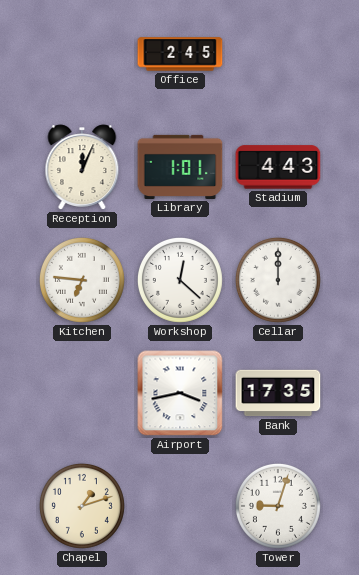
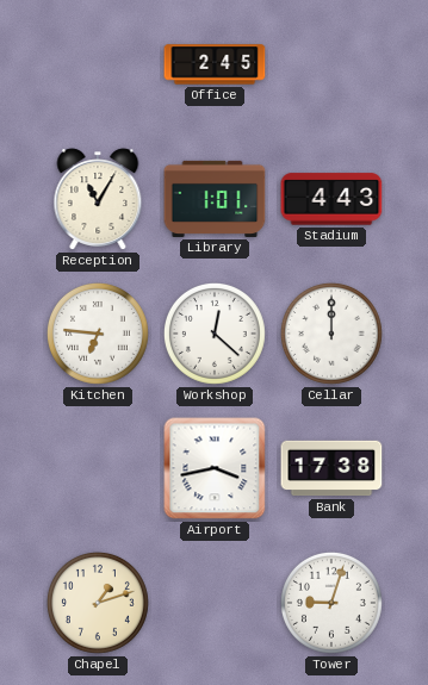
Reception: 12:04 -> 11:05
Bank: 17:35 -> 17:38
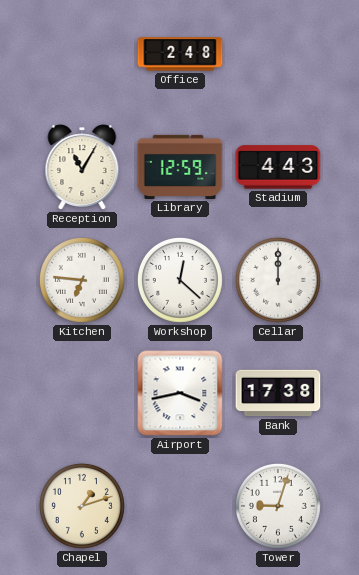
Office: 2:45 -> 2:48
Library: 1:01 -> 12:59
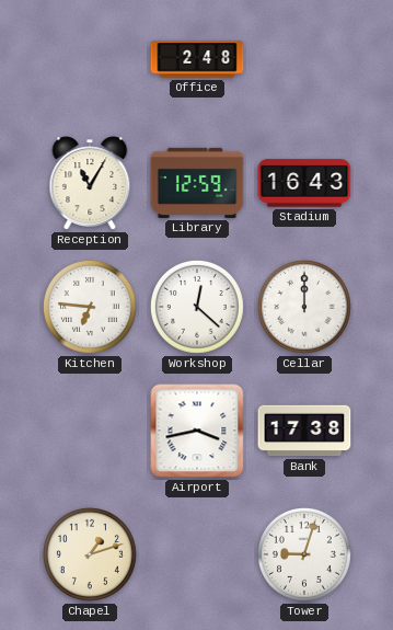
Stadium: 4:43 -> 16:43
